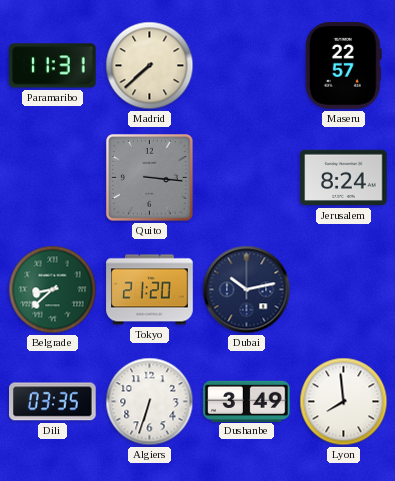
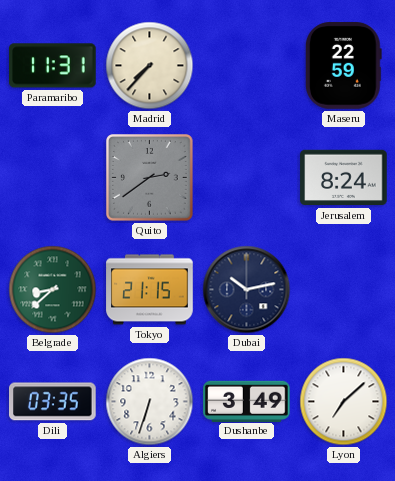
Madrid: 7:38 -> 7:37
Maseru: 22:57 -> 22:59
Quito: 3:16 -> 2:39
Tokyo: 21:20 -> 21:15
Lyon: 7:59 -> 7:08
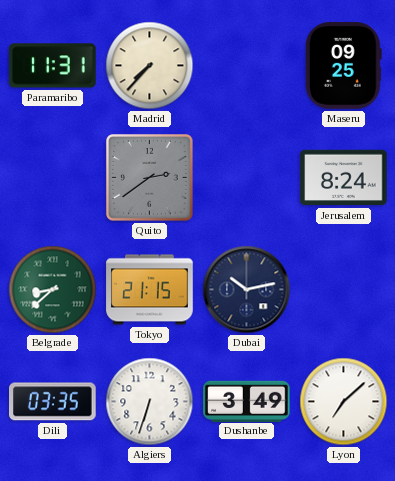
Maseru: 22:59 -> 09:25
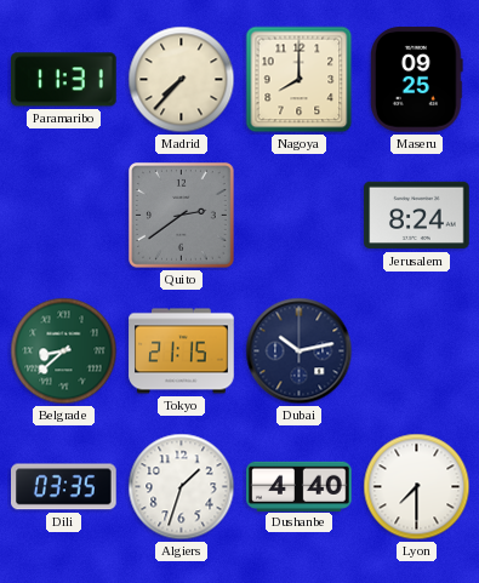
Nagoya: none -> 8:00
Algiers: 6:33 -> 1:33
Dushanbe: 3:49 -> 4:40
Lyon: 7:08 -> 7:30
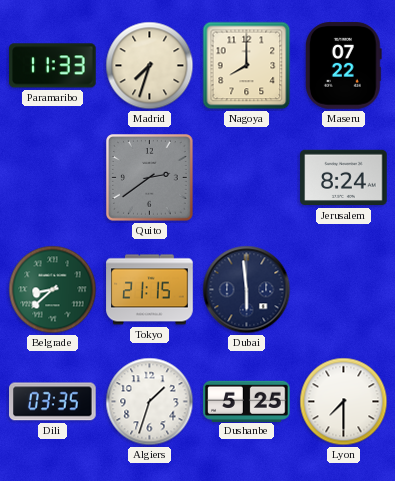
Paramaribo: 11:31 -> 11:33
Madrid: 7:37 -> 7:33
Maseru: 09:25 -> 07:22
Dubai: 10:13 -> 5:59
Dushanbe: 4:40 -> 5:25
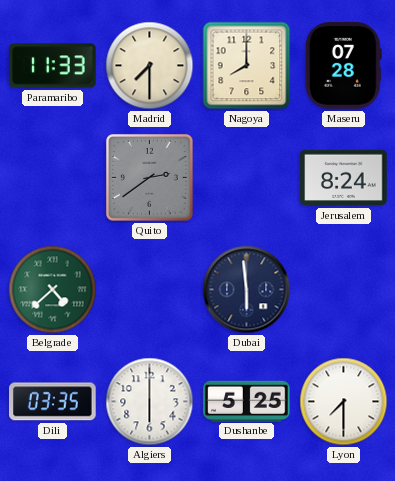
Madrid: 7:33 -> 7:30
Maseru: 07:22 -> 07:28
Belgrade: 8:38 -> 4:38
Tokyo: 21:15 -> none
Algiers: 1:33 -> 6:00
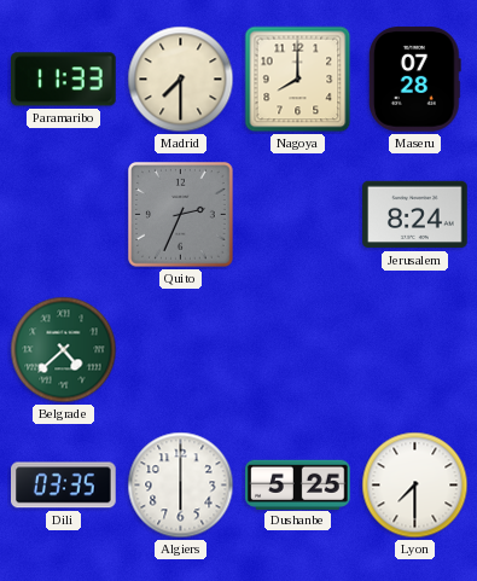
Quito: 2:39 -> 2:34
Dubai: 5:59 -> none
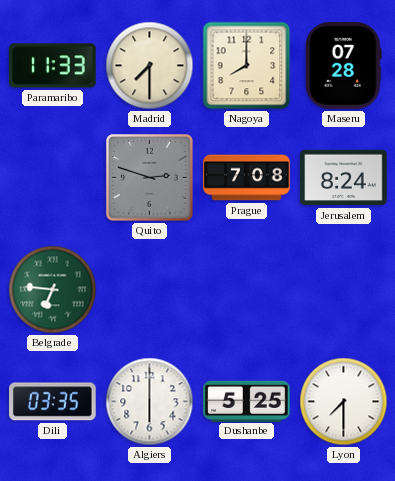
Quito: 2:34 -> 2:48
Prague: none -> 7:08
Belgrade: 4:38 -> 6:46
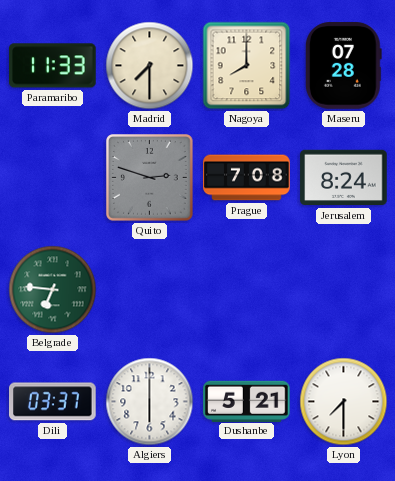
Dili: 03:35 -> 03:37
Dushanbe: 5:25 -> 5:21
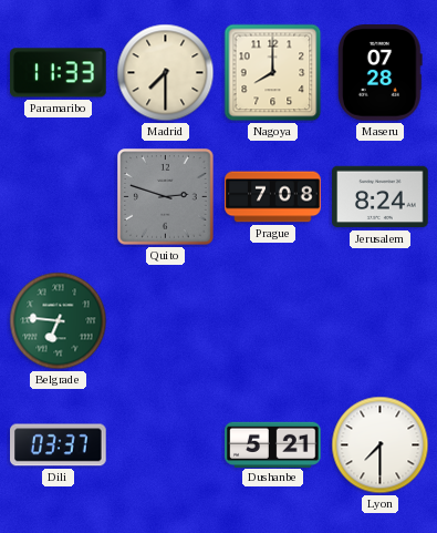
Algiers: 6:00 -> none
